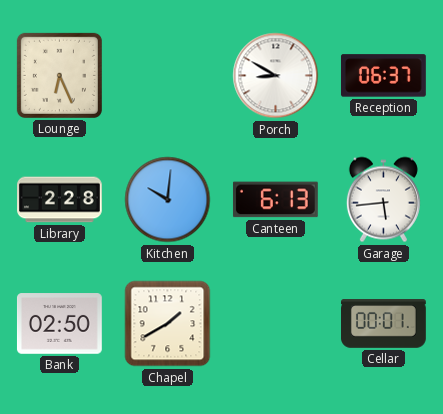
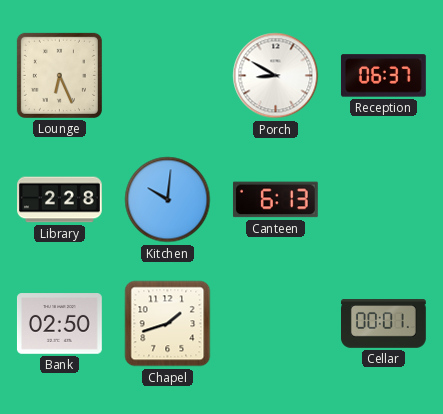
Garage: 5:44 -> none
Chapel: 1:40 -> 1:42
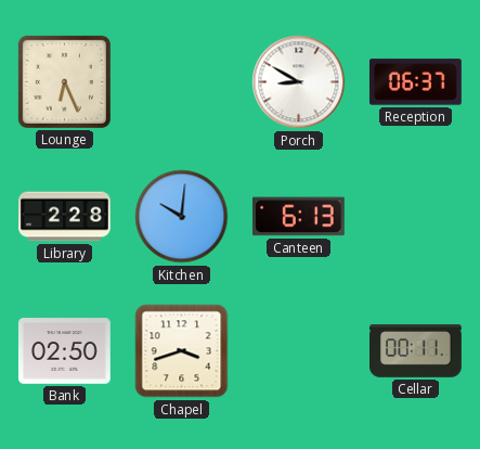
Chapel: 1:42 -> 3:42
Cellar: 00:01 -> 00:11
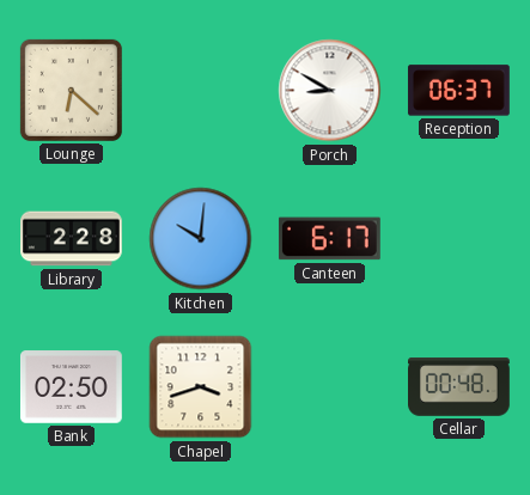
Lounge: 6:26 -> 6:22
Canteen: 6:13 -> 6:17
Cellar: 00:11 -> 00:48
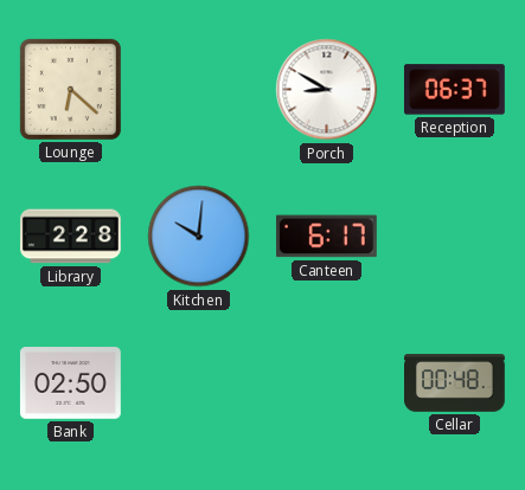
Chapel: 3:42 -> none
